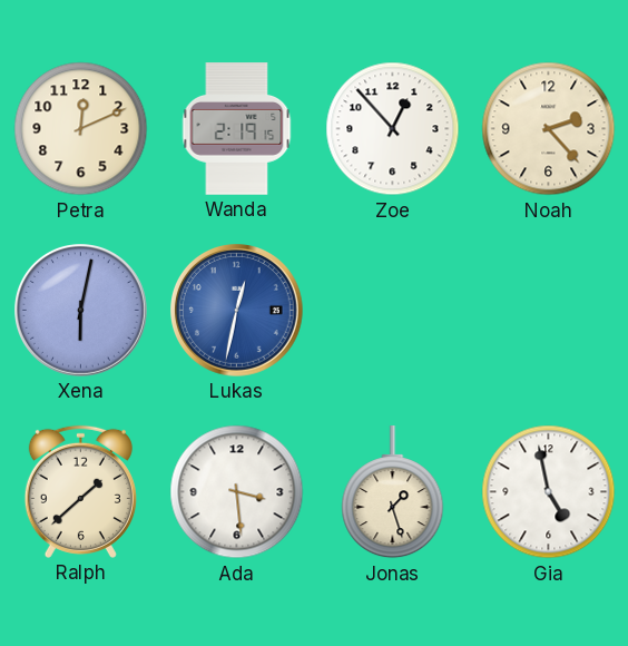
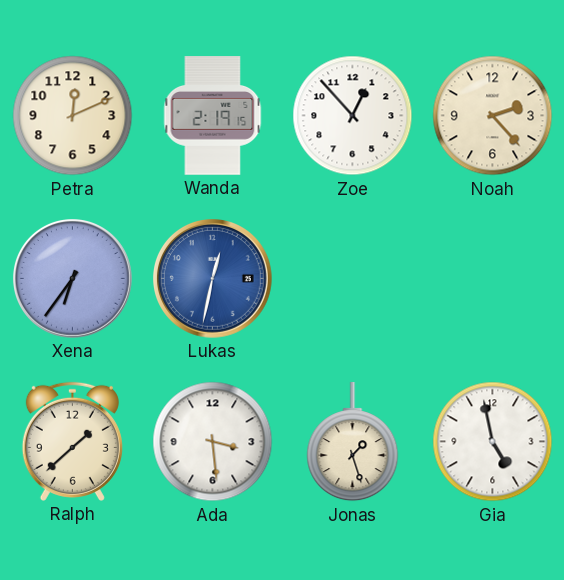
Xena: 6:02 -> 6:36
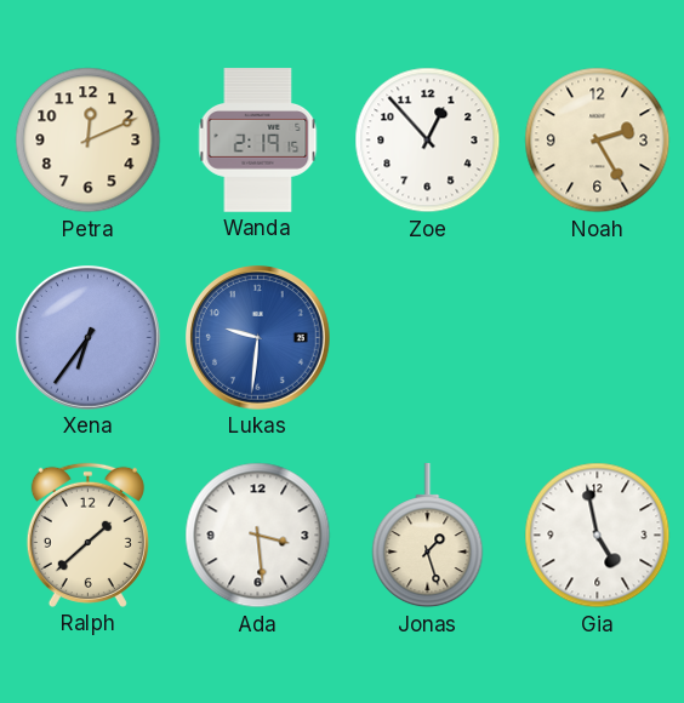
Noah: 2:23 -> 2:25
Lukas: 12:32 -> 9:31
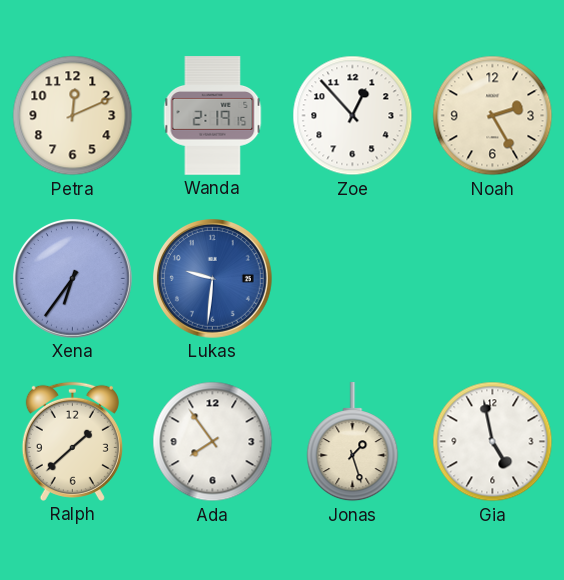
Ada: 3:29 -> 7:54
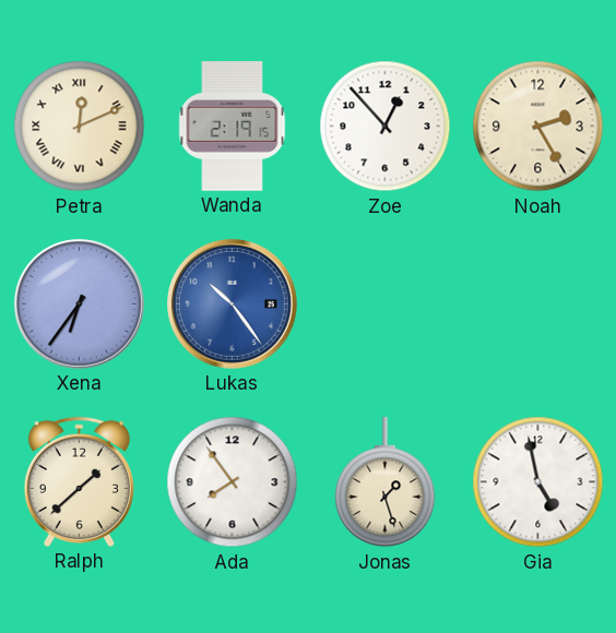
Petra numerals: Arabic -> Roman
Lukas: 9:31 -> 10:24
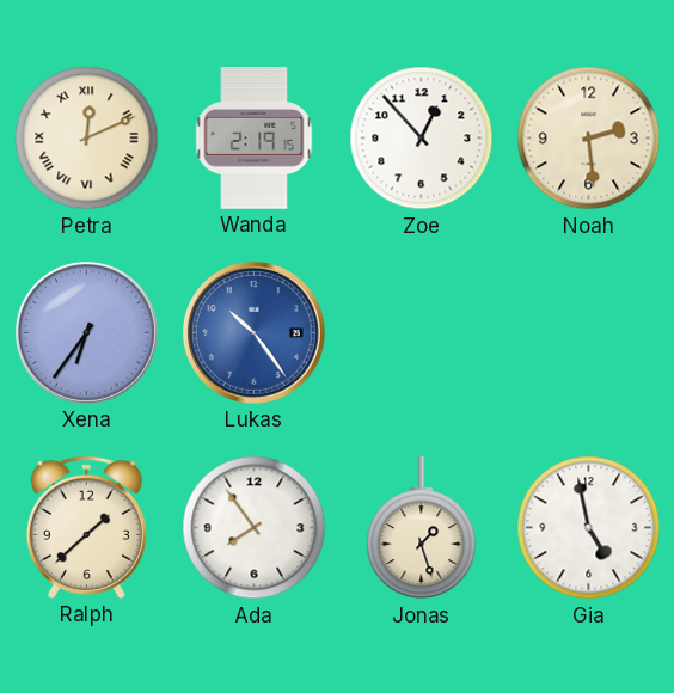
Noah: 2:25 -> 2:29
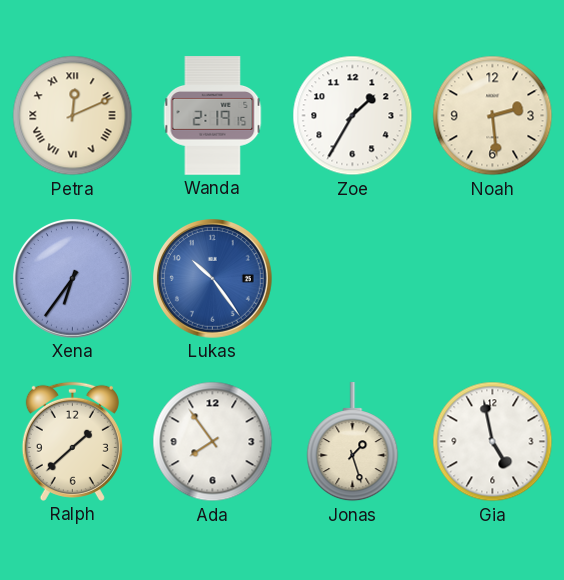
Zoe: 12:53 -> 1:35
